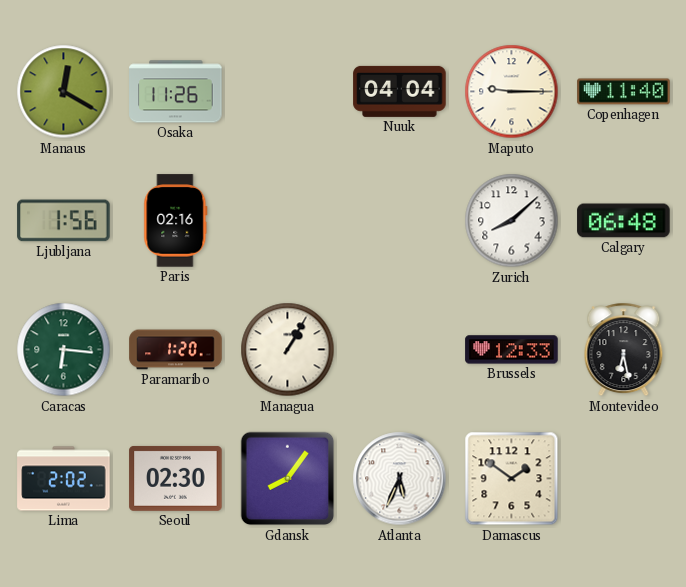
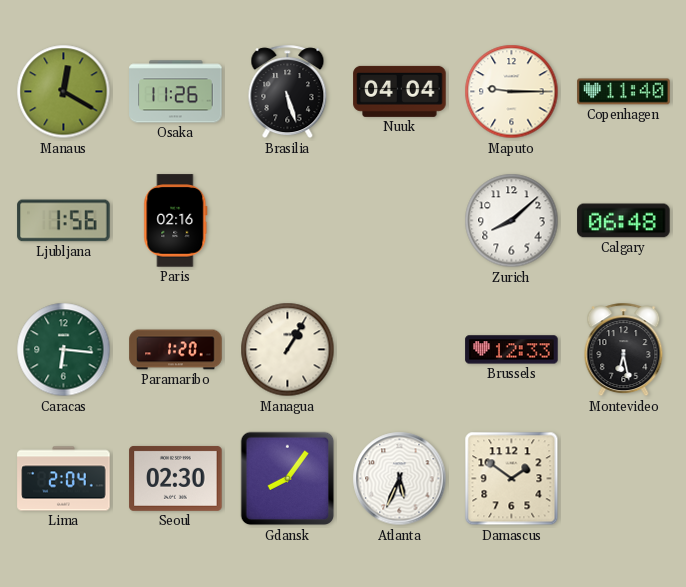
Brasilia: none -> 5:27
Lima: 2:02 -> 2:04
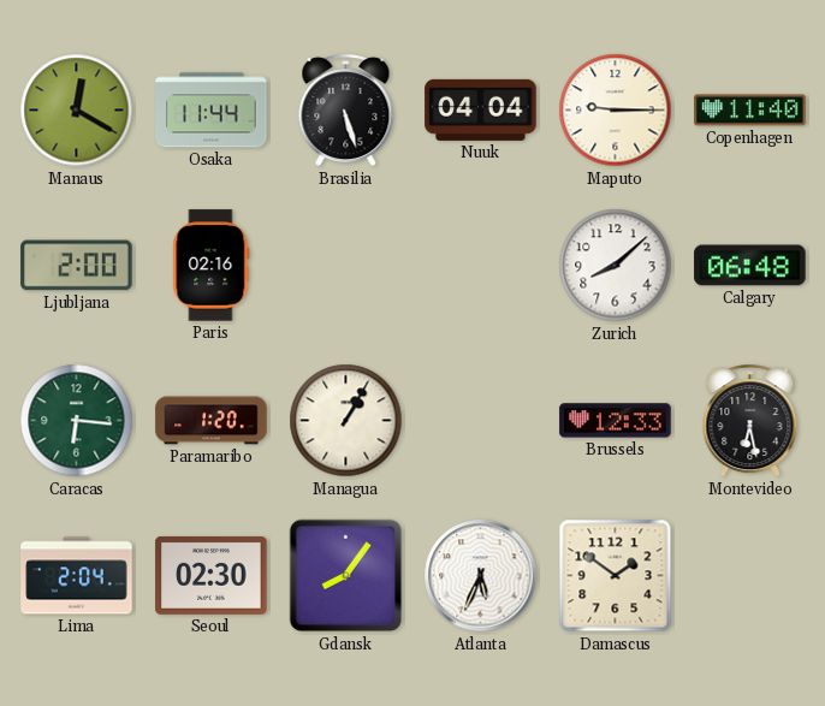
Osaka: 11:26 -> 11:44
Ljubljana: 1:56 -> 2:00
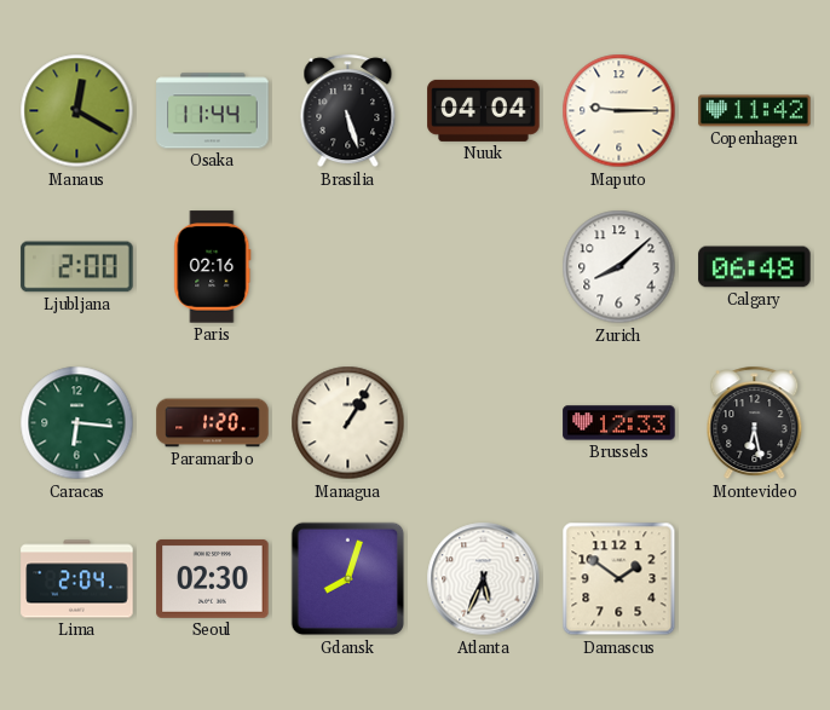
Copenhagen: 11:40 -> 11:42
Gdansk: 8:06 -> 8:03
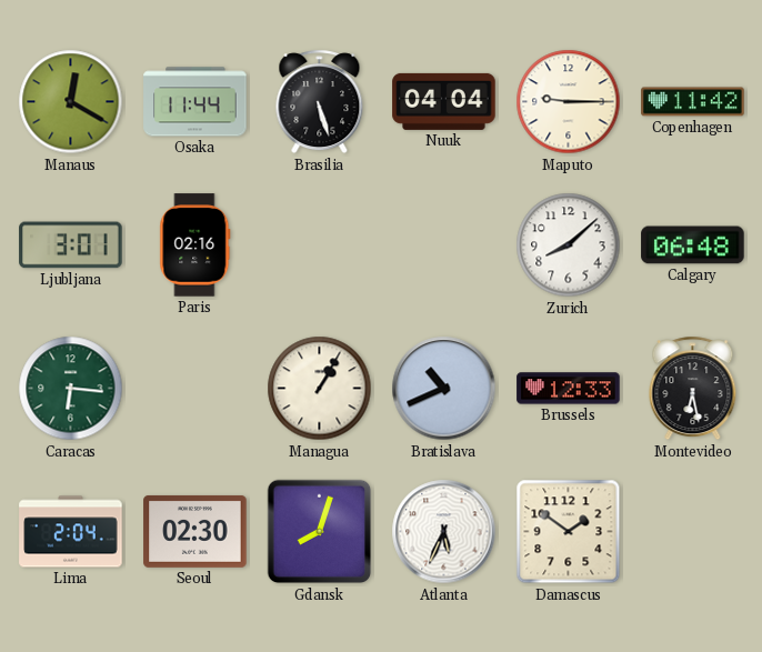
Ljubljana: 2:00 -> 3:01
Paramaribo: 1:20 -> none
Bratislava: none -> 10:41
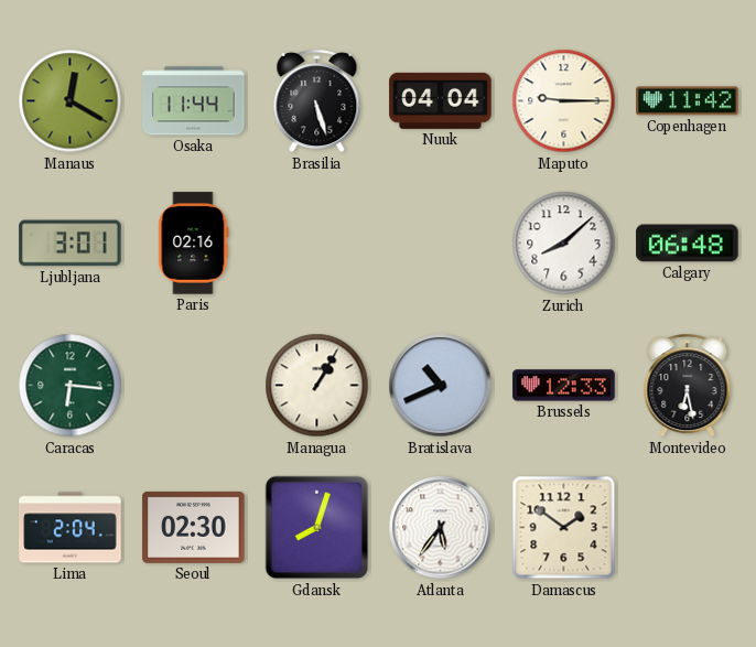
Atlanta: 5:34 -> 5:36
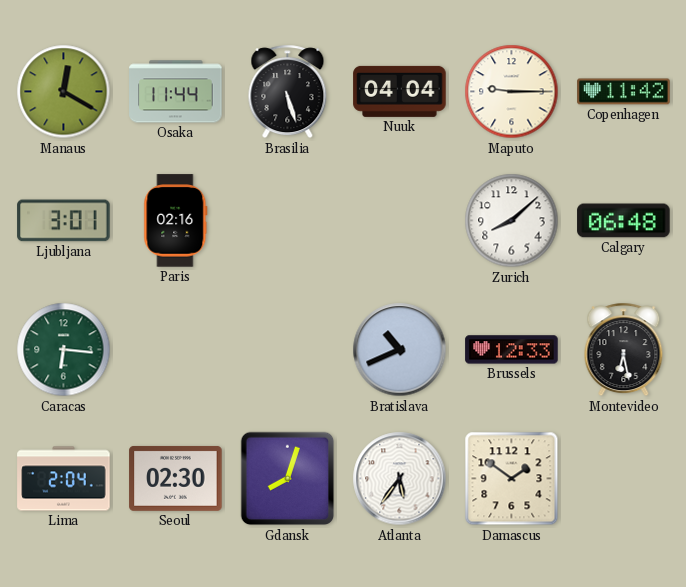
Managua: 1:05 -> none
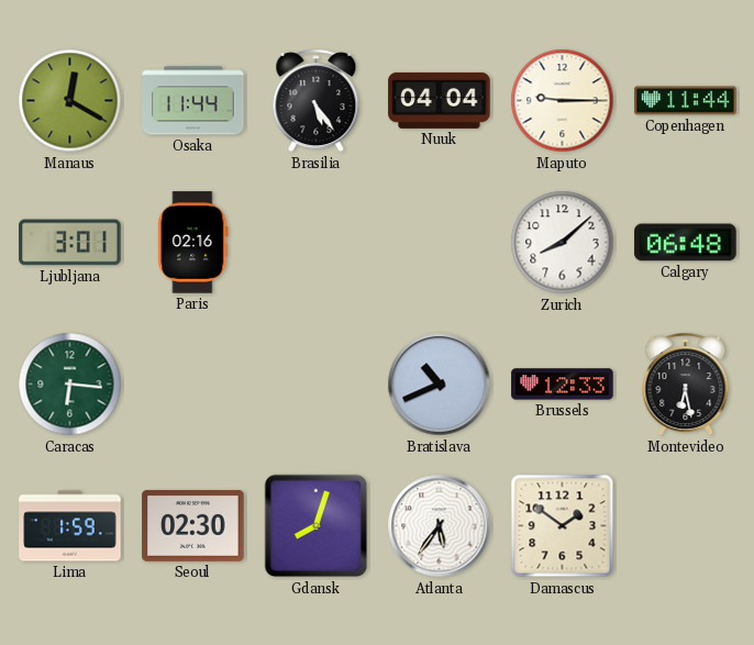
Brasilia: 5:27 -> 5:24
Copenhagen: 11:42 -> 11:44
Lima: 2:04 -> 1:59
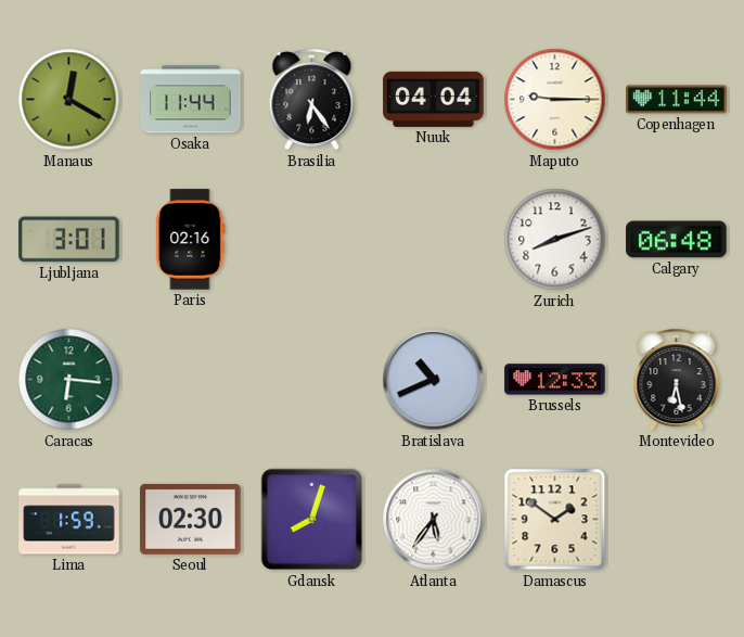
Brasilia: 5:24 -> 6:24
Zurich: 8:08 -> 8:12
